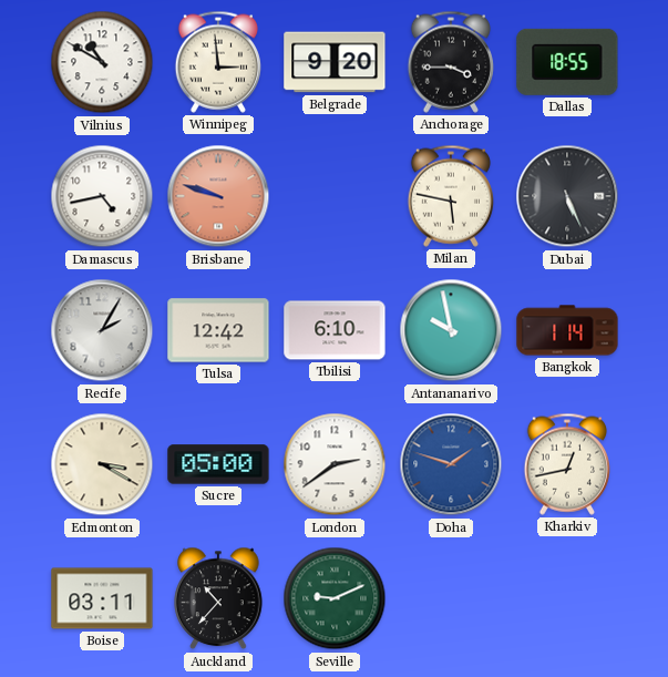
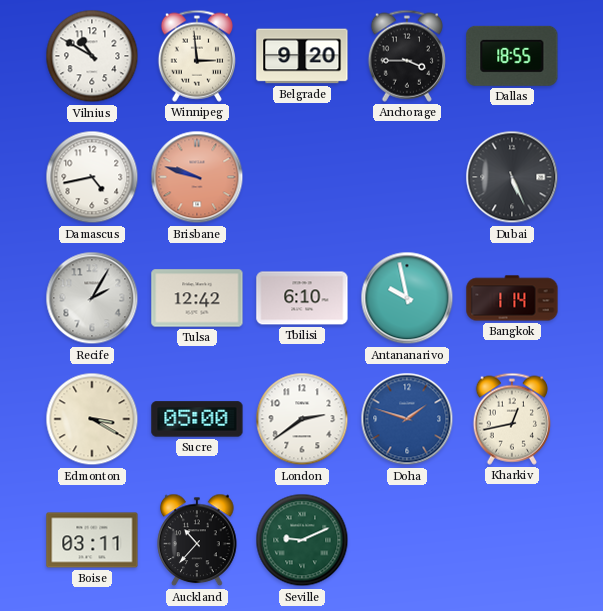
Milan: 5:47 -> none
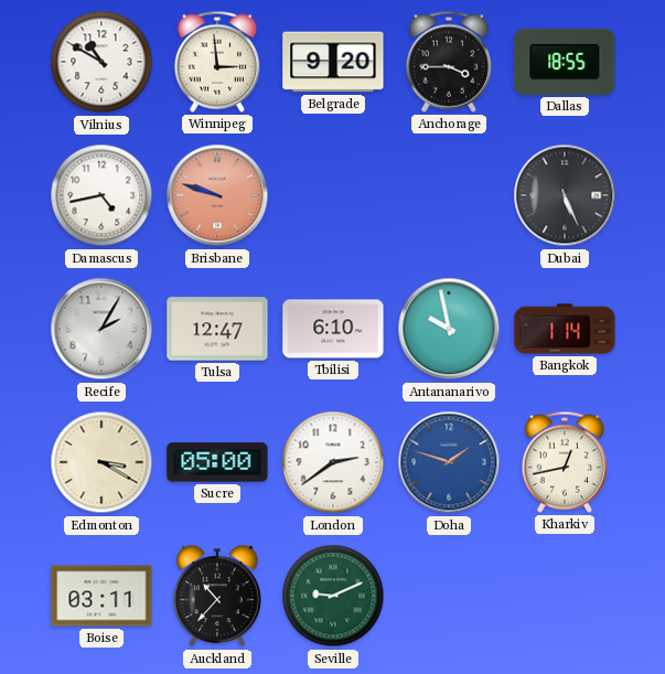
Tulsa: 12:42 -> 12:47
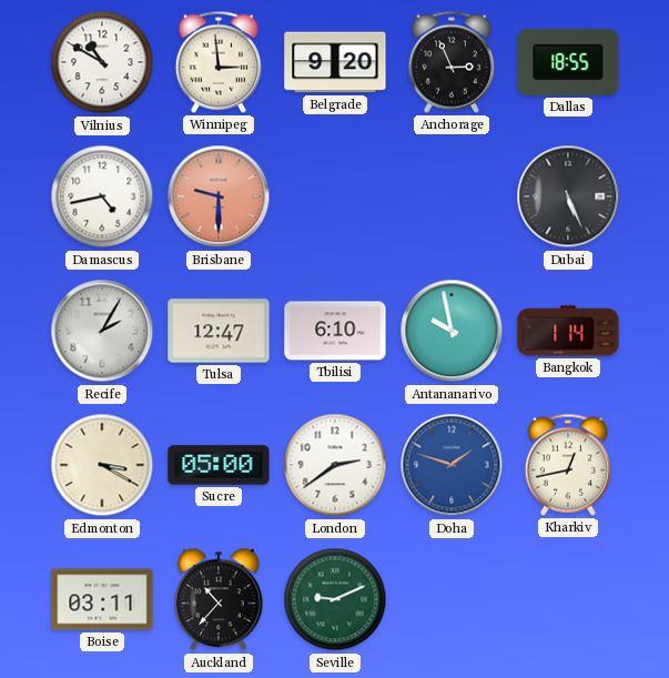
Anchorage: 3:45 -> 2:56
Brisbane: 9:48 -> 9:30
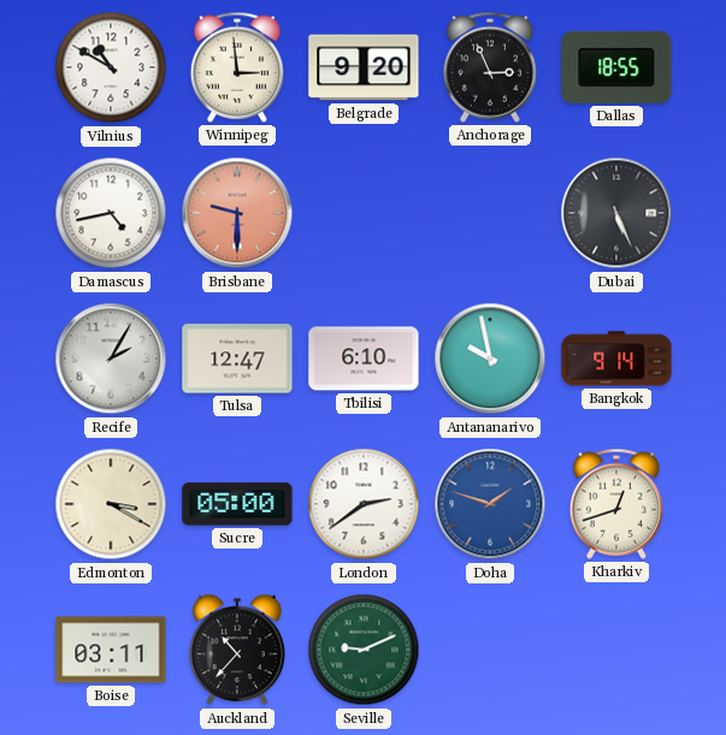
Bangkok: 1:14 -> 9:14
Kharkiv: 12:43 -> 12:42
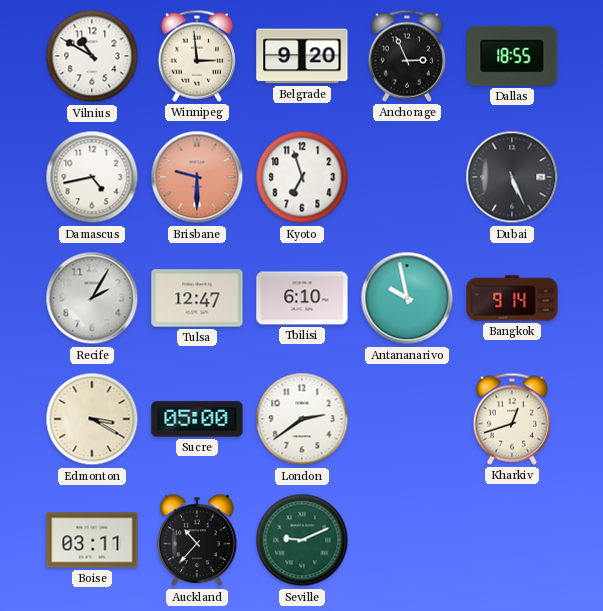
Kyoto: none -> 6:57
Doha: 1:48 -> none
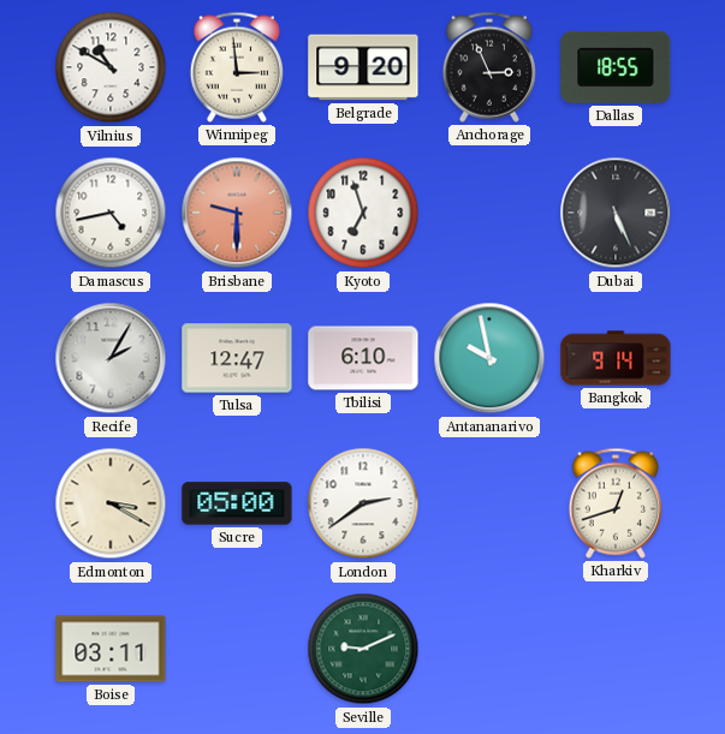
Auckland: 10:37 -> none
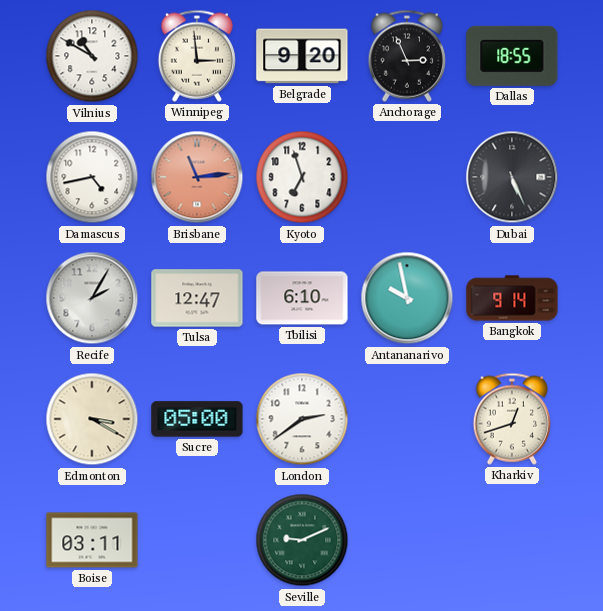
Brisbane: 9:30 -> 11:14
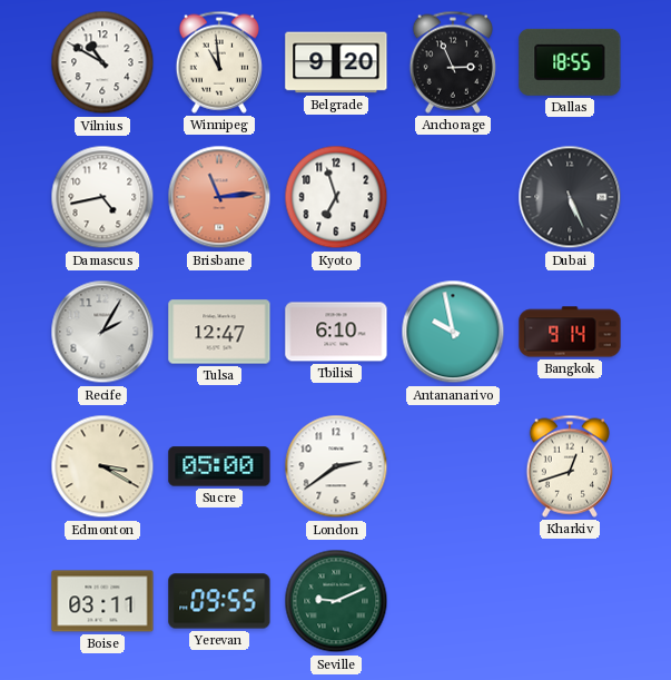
Winnipeg: 2:59 -> 10:59
Yerevan: none -> 09:55
